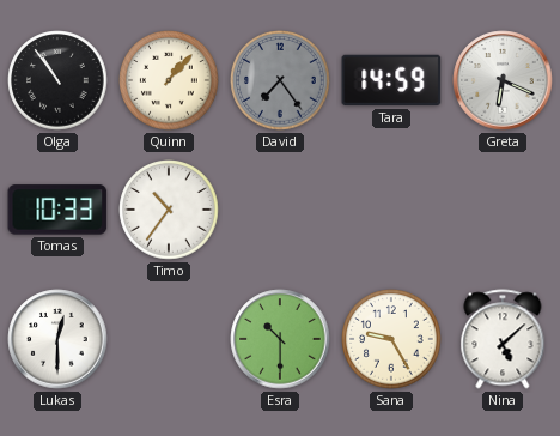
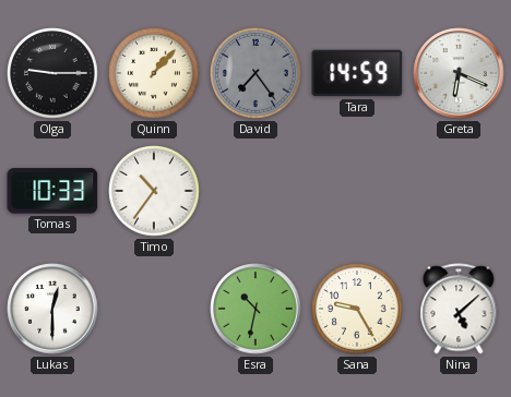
Olga: 10:54 -> 9:15
Esra: 10:30 -> 10:32
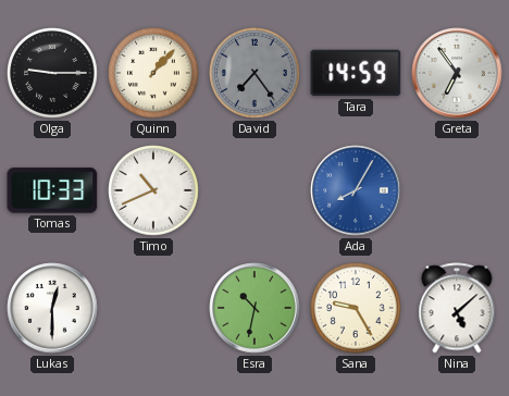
Greta: 6:19 -> 6:54
Timo: 10:36 -> 10:41
Ada: none -> 8:05
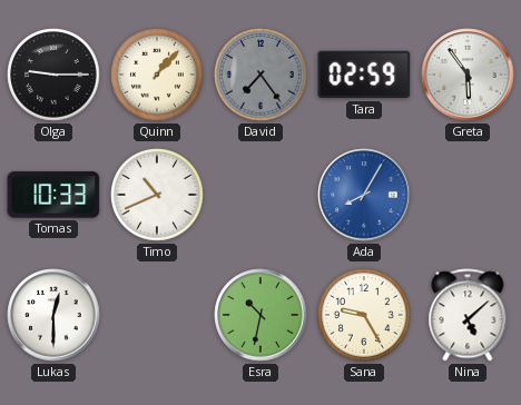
Tara: 14:59 -> 02:59
Greta: 6:54 -> 5:54
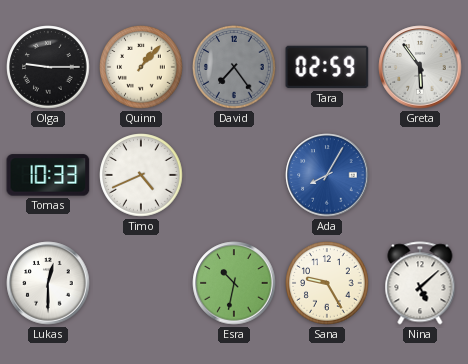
Timo: 10:41 -> 4:41
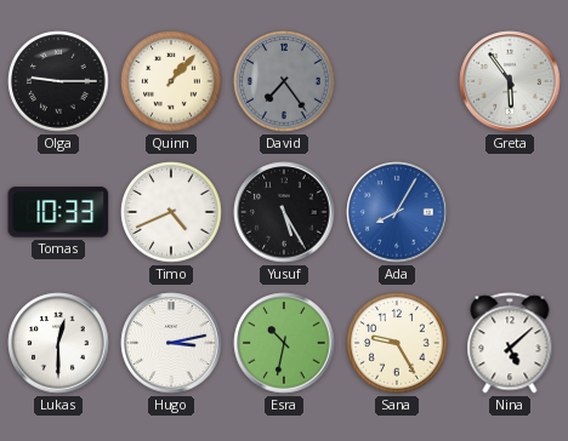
Tara: 02:59 -> none
Yusuf: none -> 5:25
Hugo: none -> 3:13
